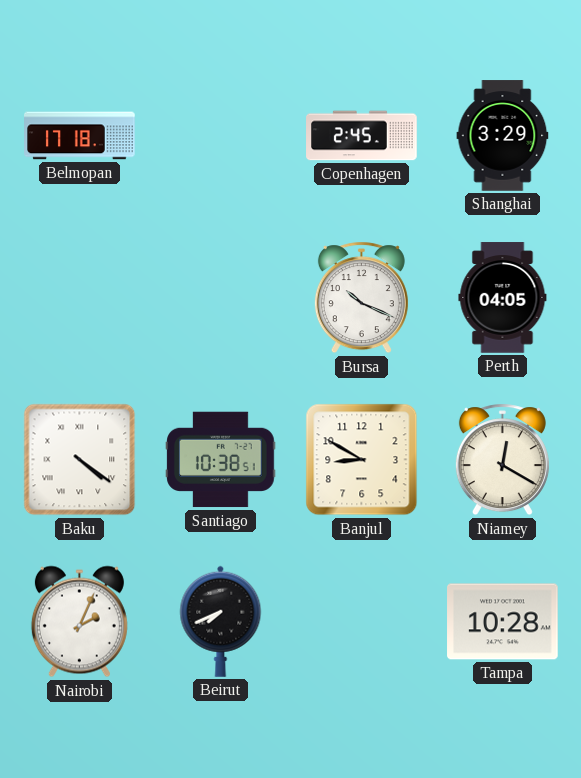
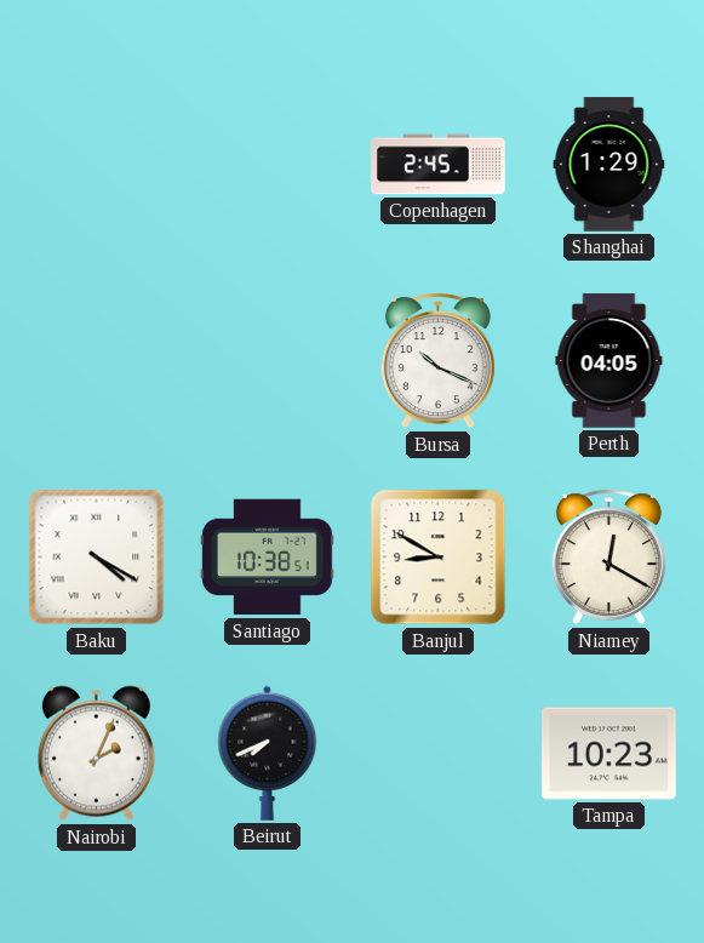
Belmopan: 17:18 -> none
Shanghai: 3:29 -> 1:29
Baku: 4:21 -> 4:20
Tampa: 10:28 -> 10:23
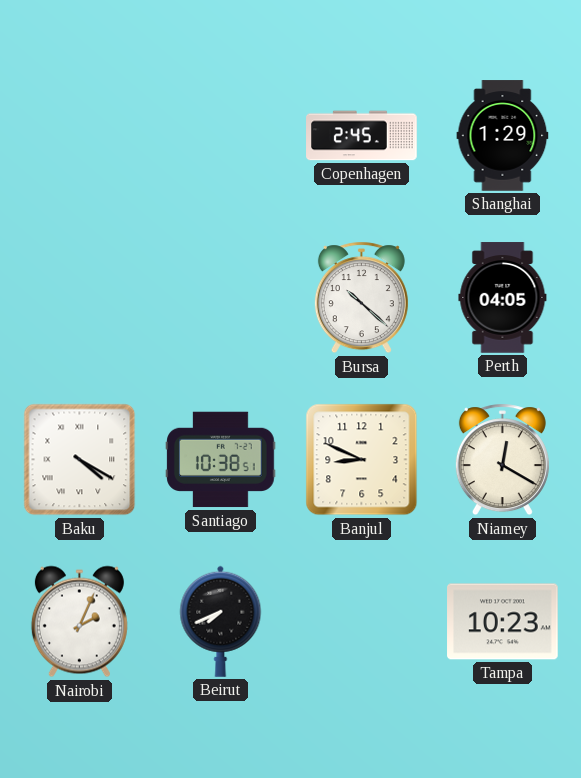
Bursa: 10:19 -> 10:22
Banjul: 8:50 -> 8:49
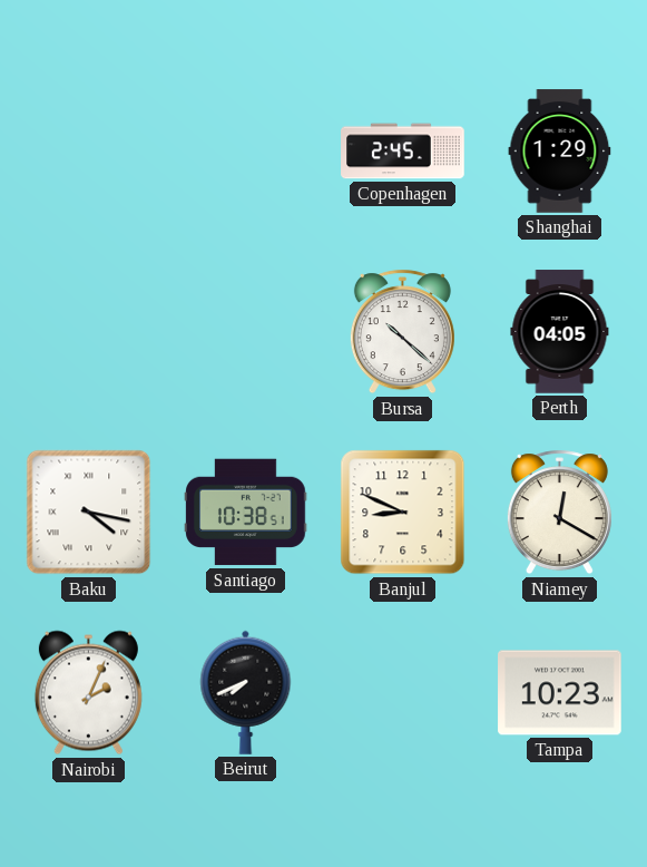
Baku: 4:20 -> 4:17
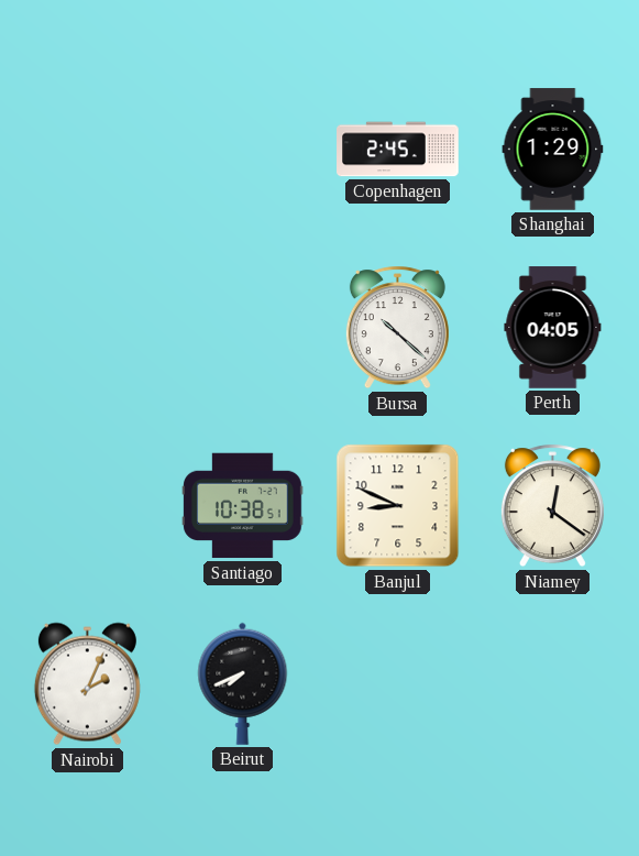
Baku: 4:17 -> none
Niamey: 12:20 -> 12:21
Tampa: 10:23 -> none
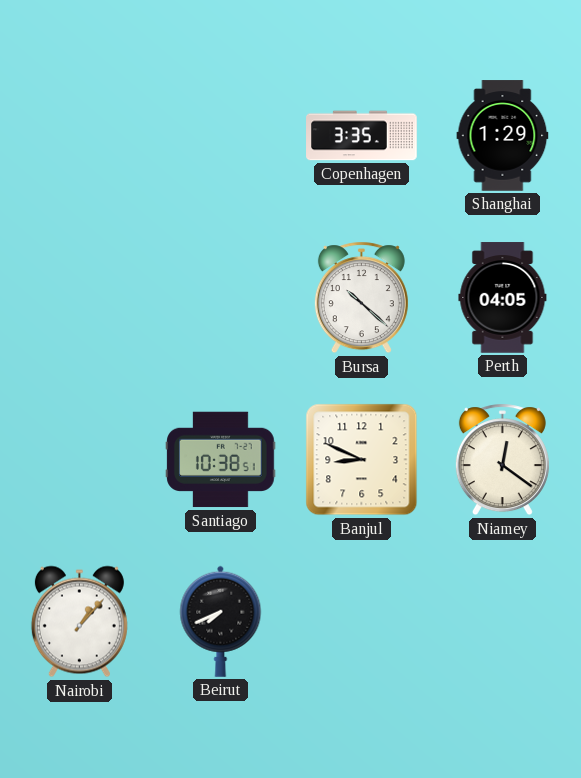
Copenhagen: 2:45 -> 3:35
Nairobi: 2:04 -> 1:07
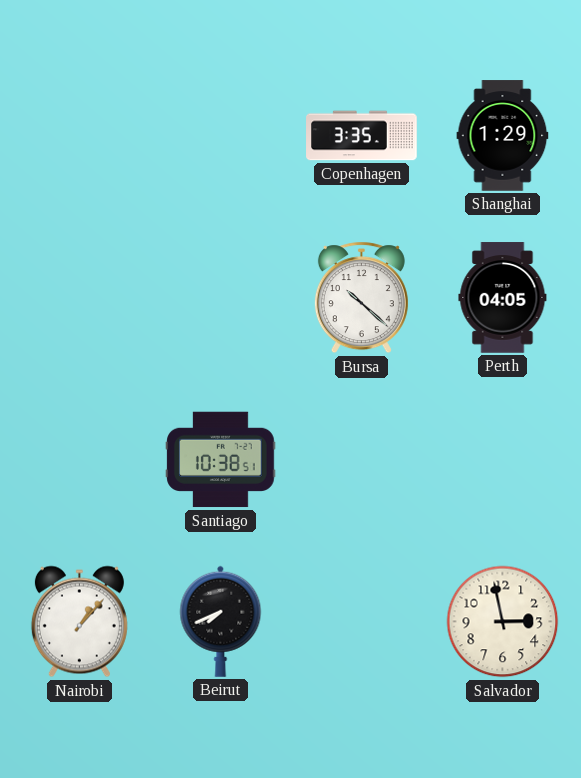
Banjul: 8:49 -> none
Niamey: 12:21 -> none
Salvador: none -> 2:58
